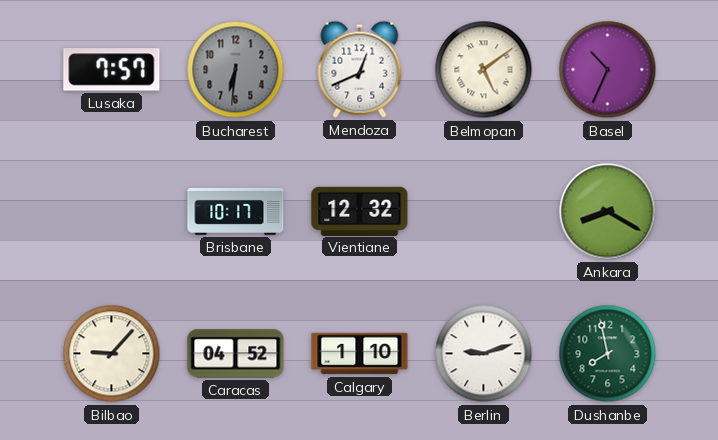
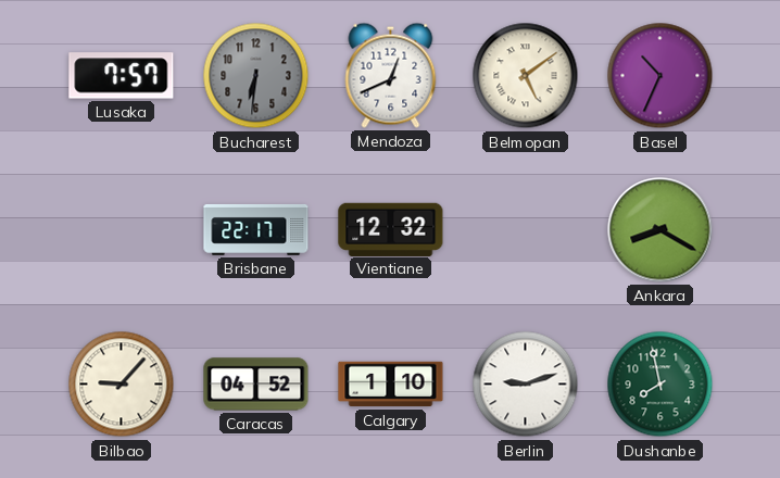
Brisbane: 10:17 -> 22:17
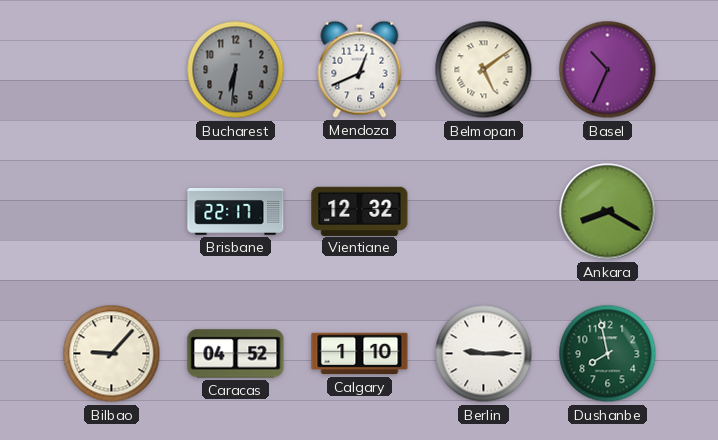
Lusaka: 7:57 -> none
Berlin: 9:12 -> 9:15
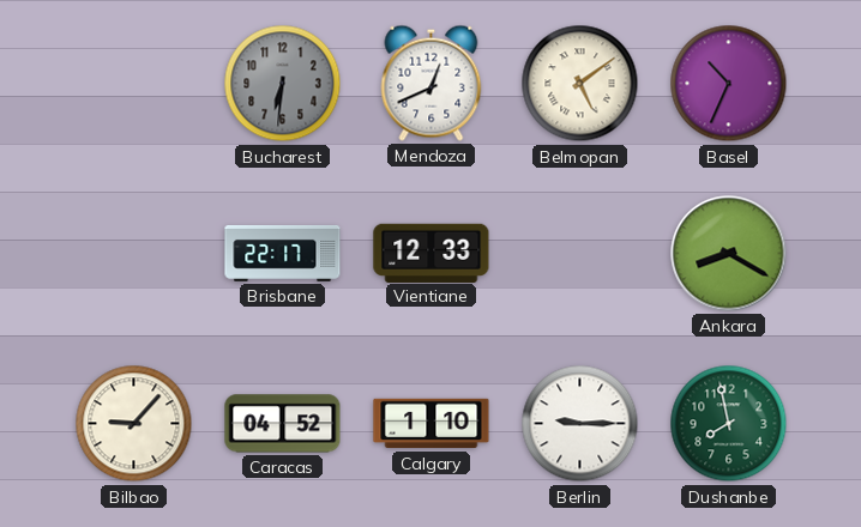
Vientiane: 12:32 -> 12:33
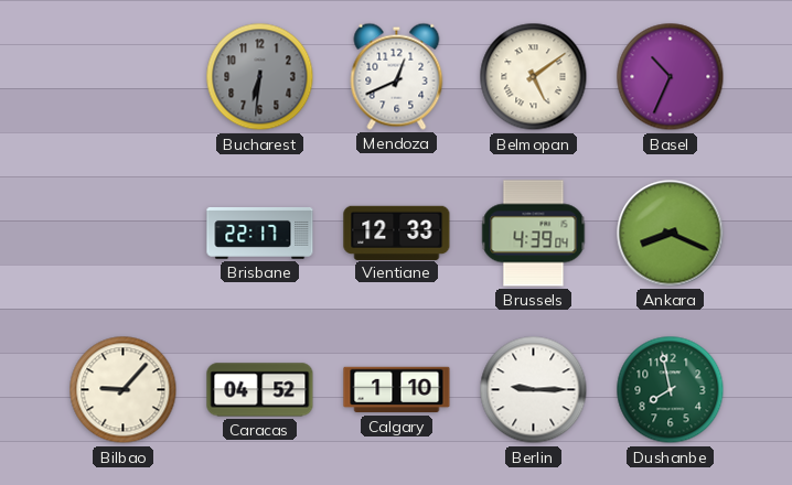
Brussels: none -> 4:39
Ankara: 8:20 -> 8:19
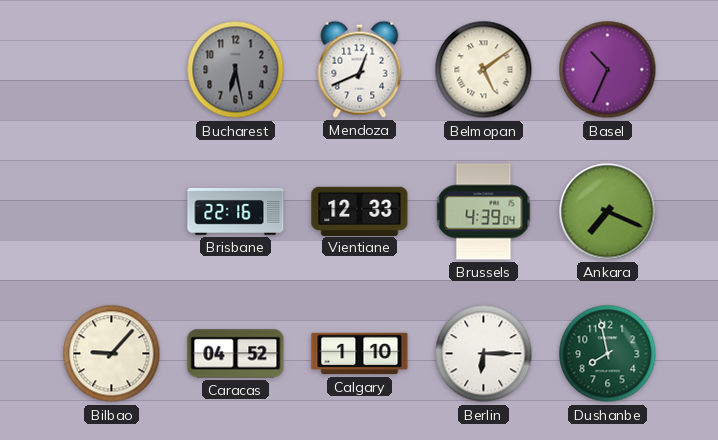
Bucharest: 6:31 -> 6:28
Brisbane: 22:17 -> 22:16
Ankara: 8:19 -> 7:19
Berlin: 9:15 -> 6:15
